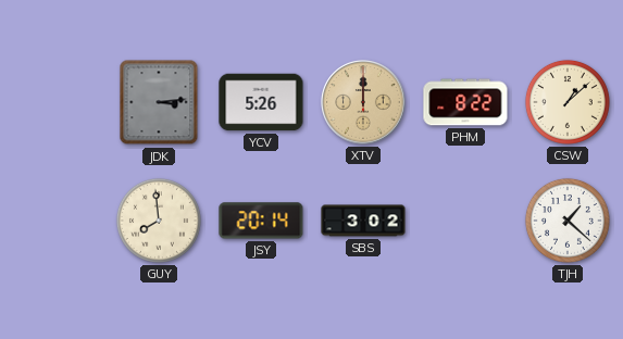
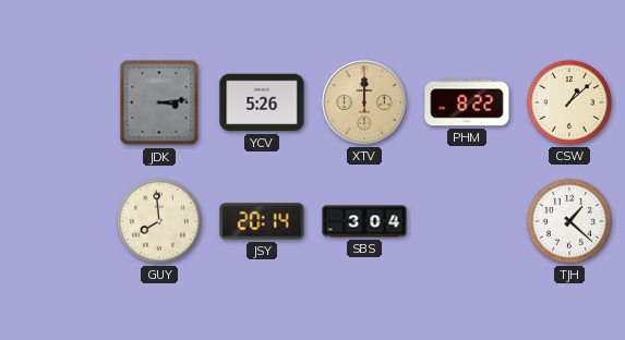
SBS: 3:02 -> 3:04
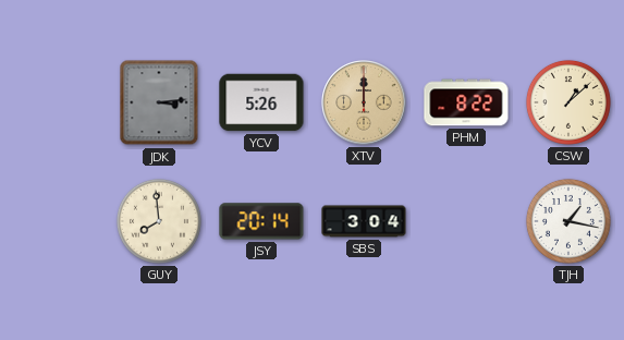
TJH: 1:22 -> 1:17
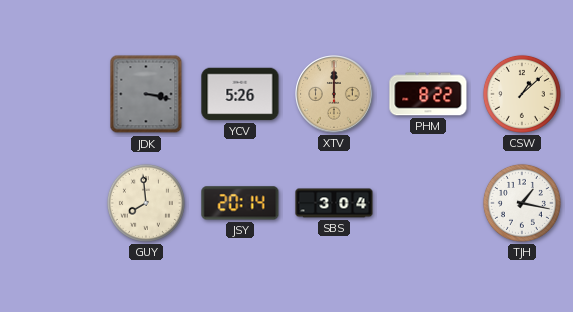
JDK: 3:14 -> 3:17
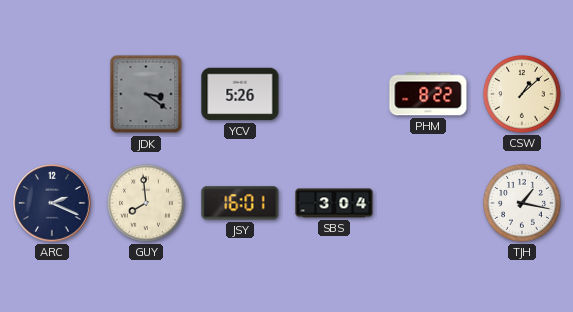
JDK: 3:17 -> 3:21
XTV: 12:00 -> none
ARC: none -> 2:19
JSY: 20:14 -> 16:01
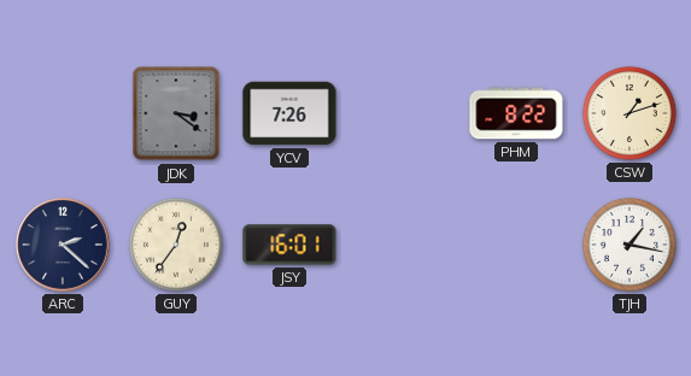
YCV: 5:26 -> 7:26
CSW: 1:08 -> 1:12
ARC: 2:19 -> 2:22
GUY: 7:59 -> 12:36
SBS: 3:04 -> none
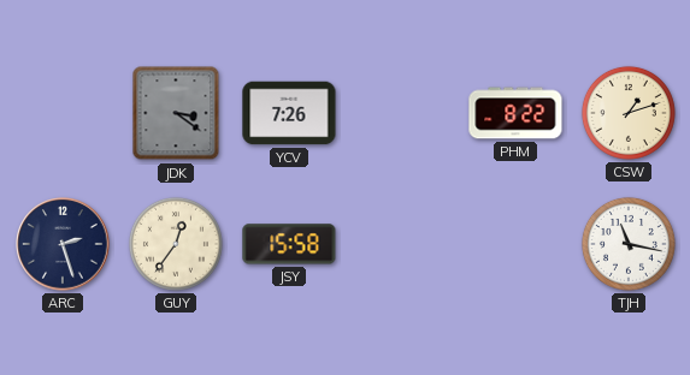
ARC: 2:22 -> 2:27
JSY: 16:01 -> 15:58
TJH: 1:17 -> 11:17
